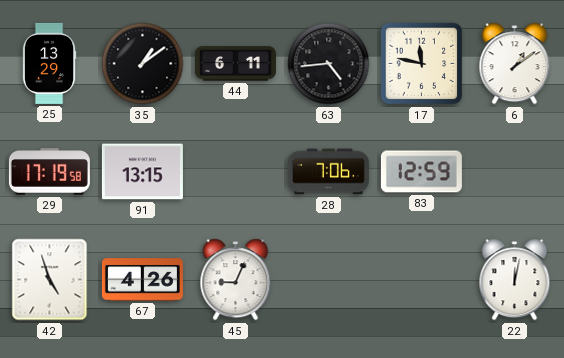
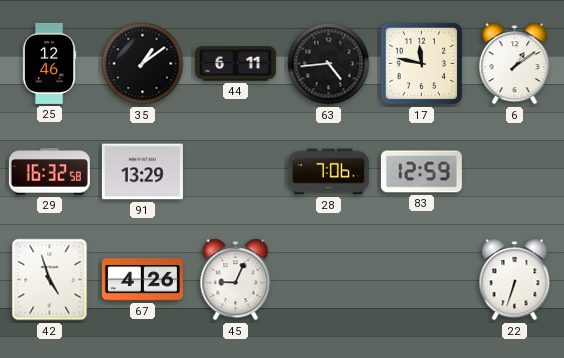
25: 13:29 -> 12:46
29: 17:19 -> 16:32
91: 13:15 -> 13:29
22: 12:02 -> 6:33
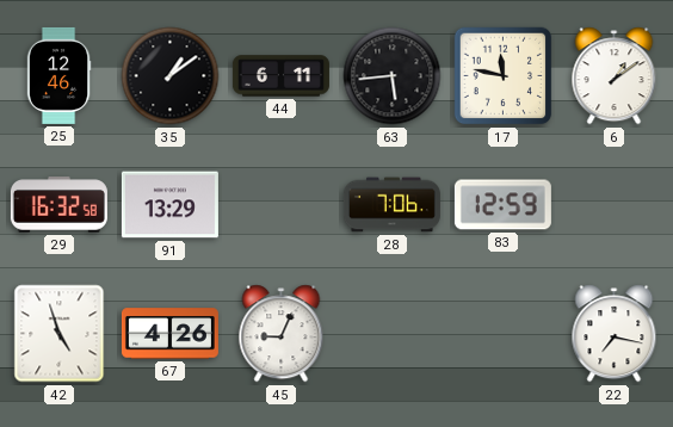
63: 4:44 -> 5:44
22: 6:33 -> 7:17
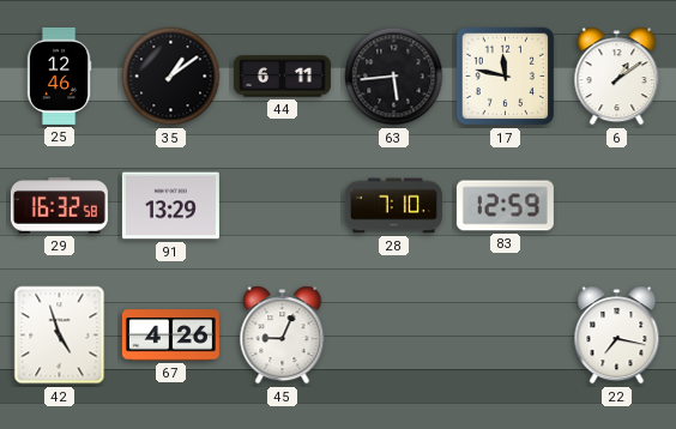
28: 7:06 -> 7:10
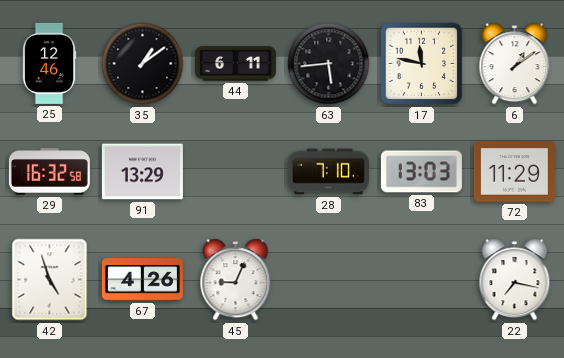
83: 12:59 -> 13:03
72: none -> 11:29
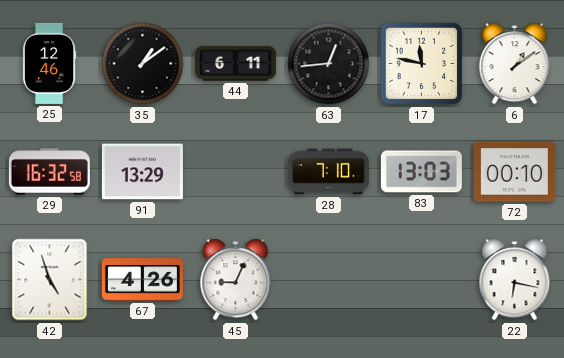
63: 5:44 -> 12:44
72: 11:29 -> 00:10
22: 7:17 -> 6:17
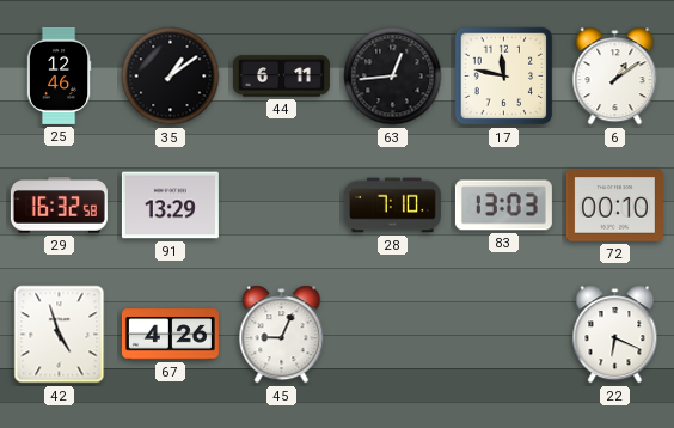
22: 6:17 -> 6:19
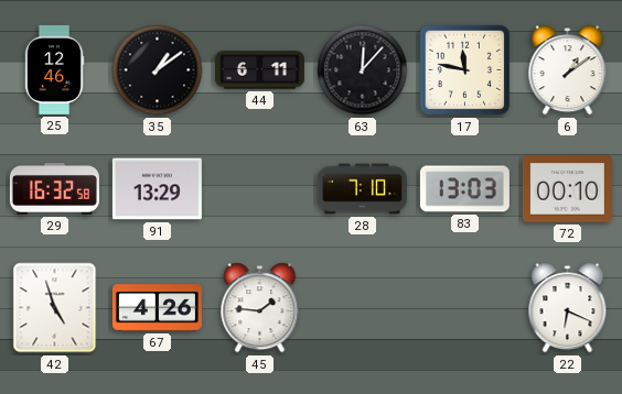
63: 12:44 -> 12:07
45: 9:04 -> 1:46
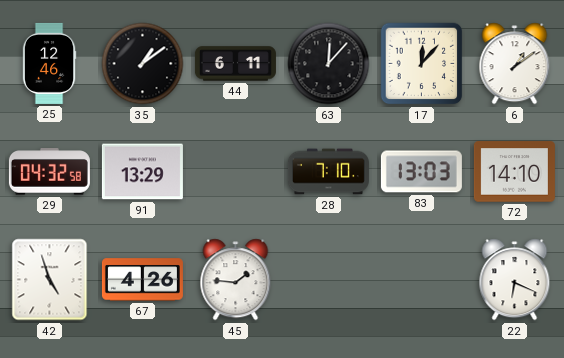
17: 11:47 -> 12:07
29: 16:32 -> 04:32
72: 00:10 -> 14:10
